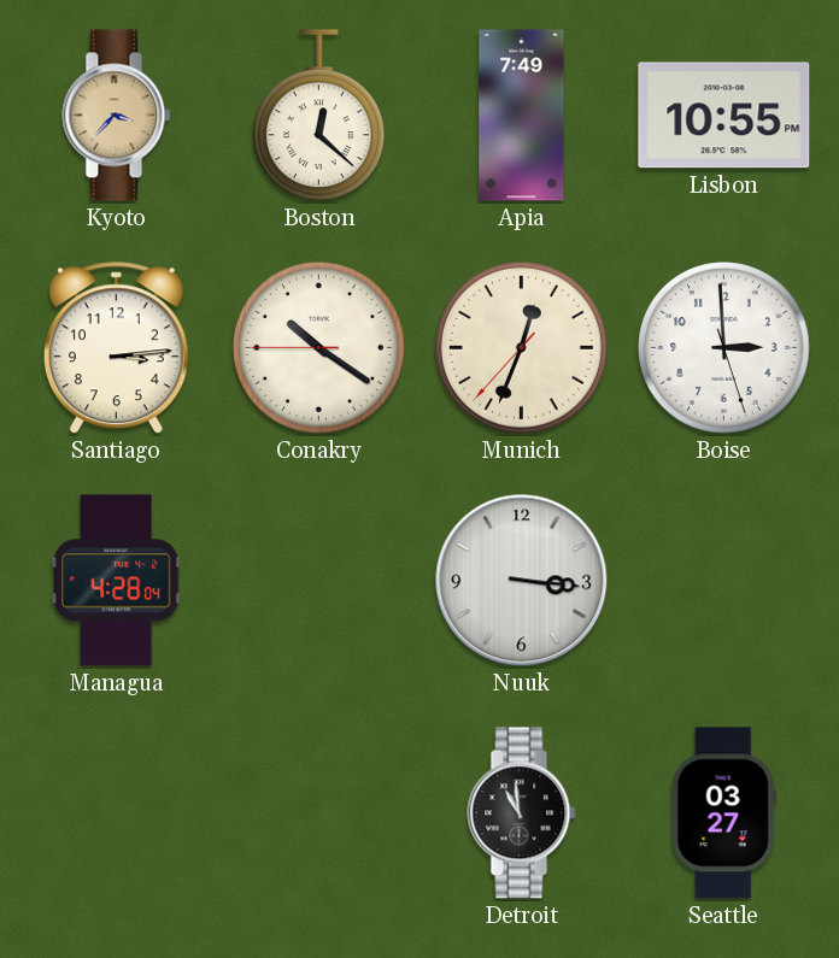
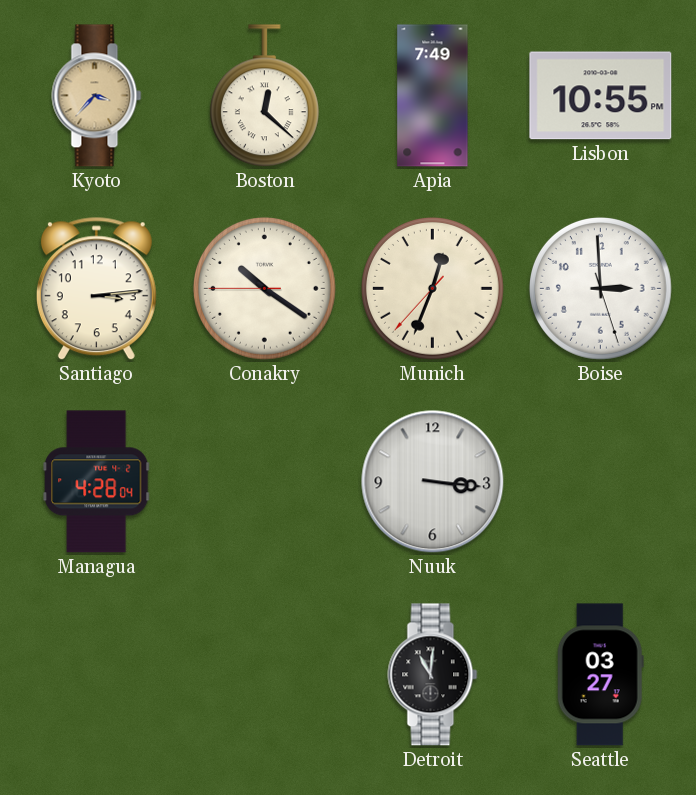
Detroit: 10:59 -> 11:01
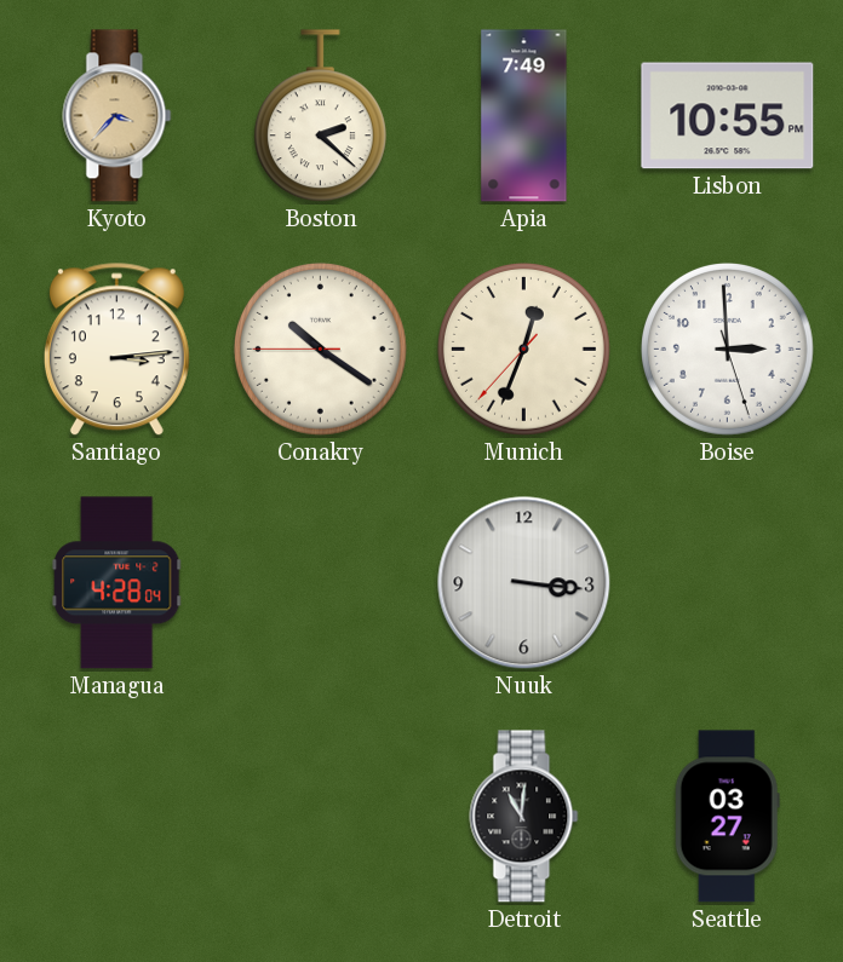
Boston: 12:22 -> 2:22
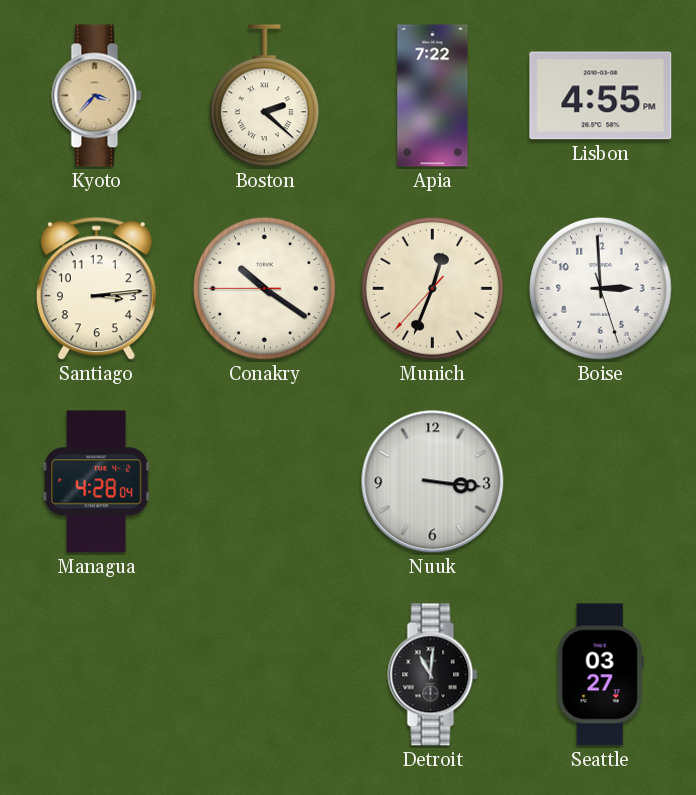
Apia: 7:49 -> 7:22
Lisbon: 10:55 -> 4:55
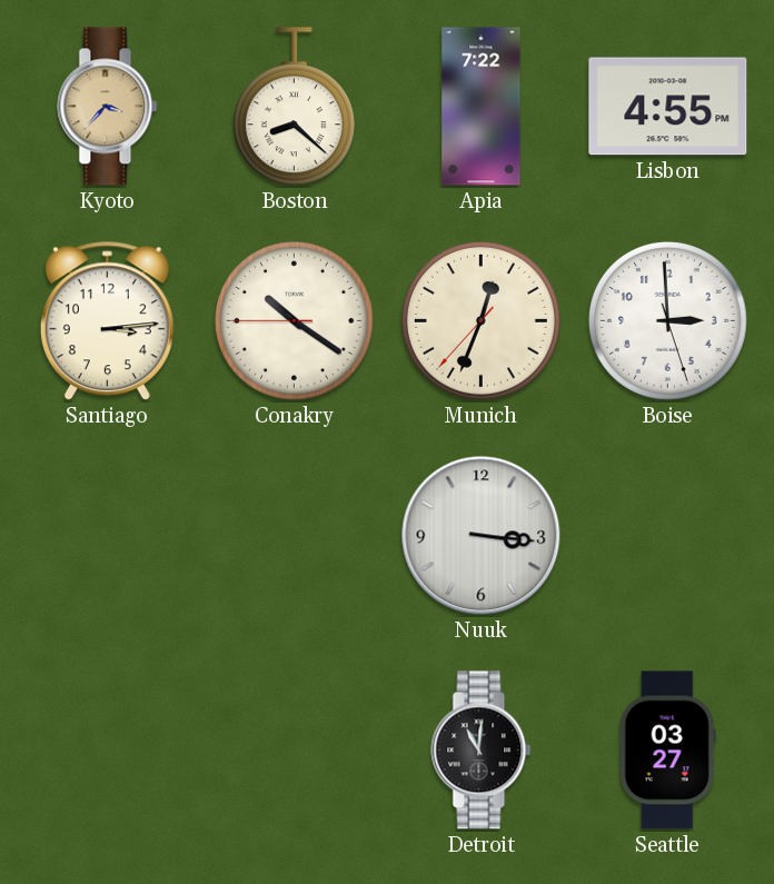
Boston: 2:22 -> 8:22
Managua: 4:28 -> none
